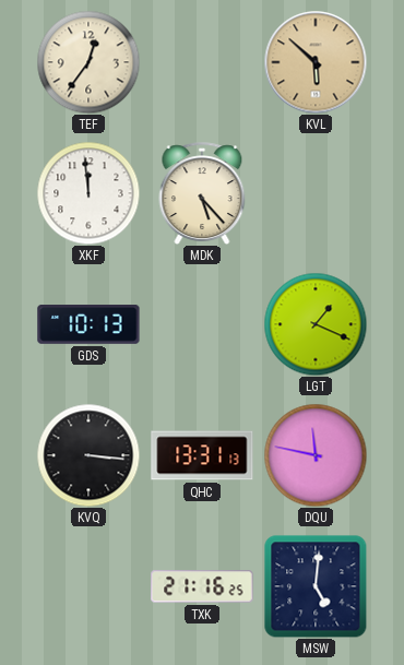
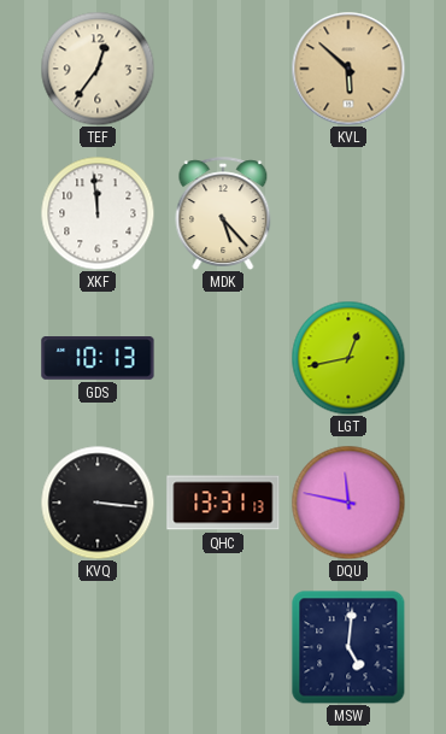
LGT: 1:19 -> 12:43
TXK: 21:16 -> none
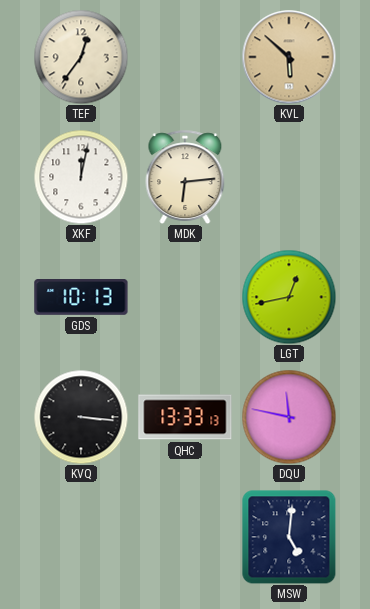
XKF: 11:59 -> 12:02
MDK: 5:23 -> 6:14
QHC: 13:31 -> 13:33
